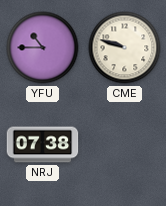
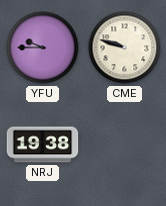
YFU: 10:45 -> 9:45
NRJ: 07:38 -> 19:38
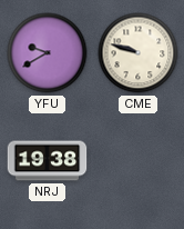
YFU: 9:45 -> 9:40
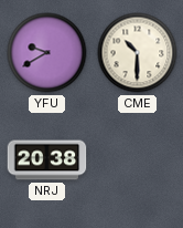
CME: 9:48 -> 10:30
NRJ: 19:38 -> 20:38
